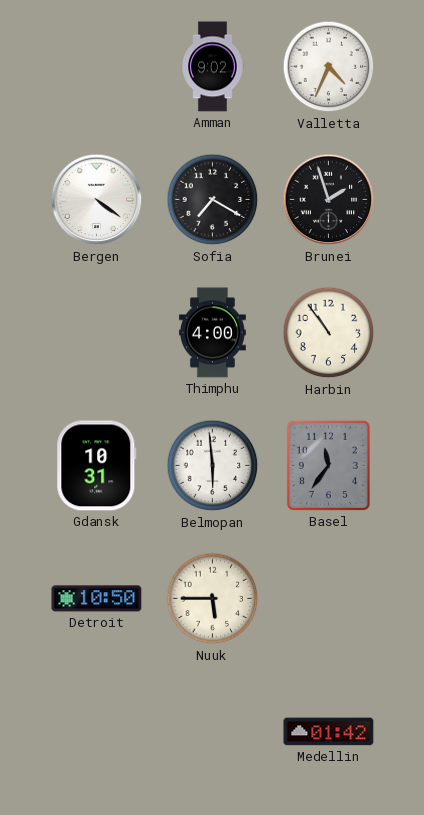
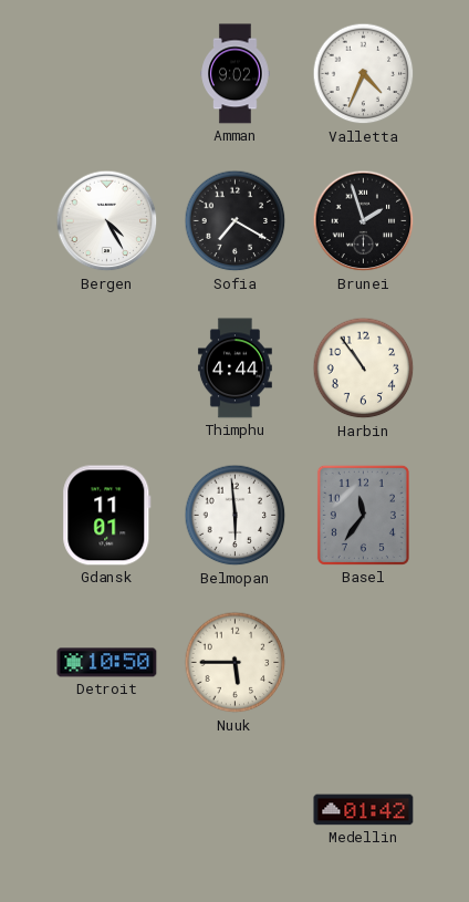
Bergen: 4:21 -> 4:25
Thimphu: 4:00 -> 4:44
Gdansk: 10:31 -> 11:01
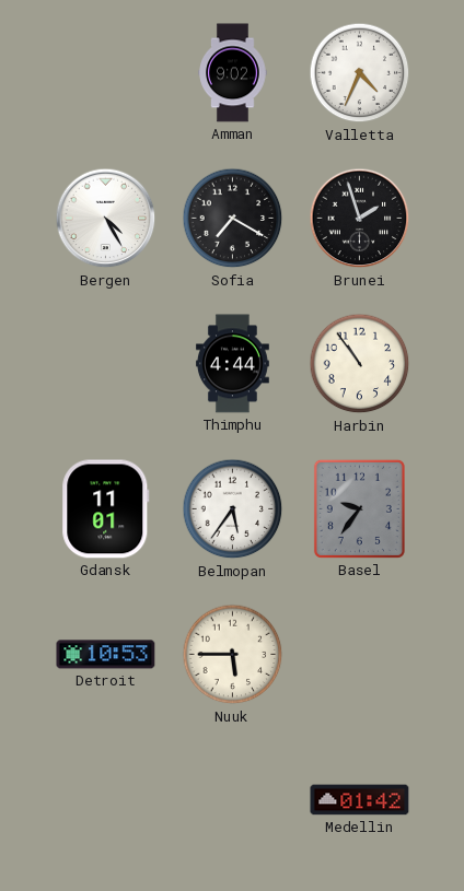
Belmopan: 5:59 -> 5:36
Basel: 11:36 -> 9:36
Detroit: 10:50 -> 10:53
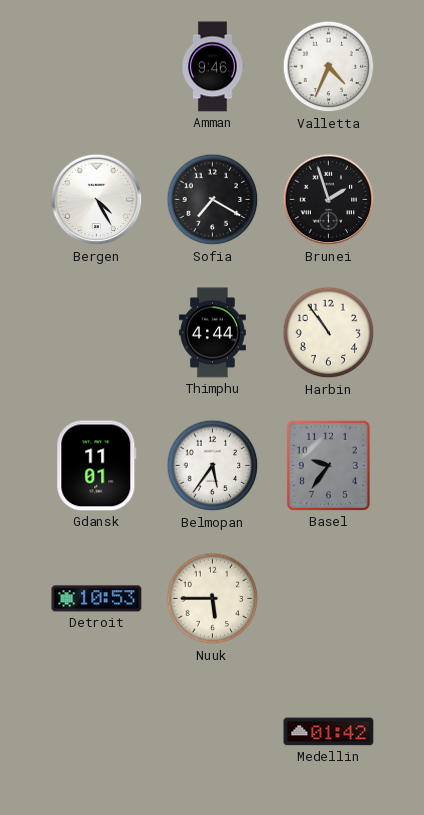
Amman: 9:02 -> 9:46
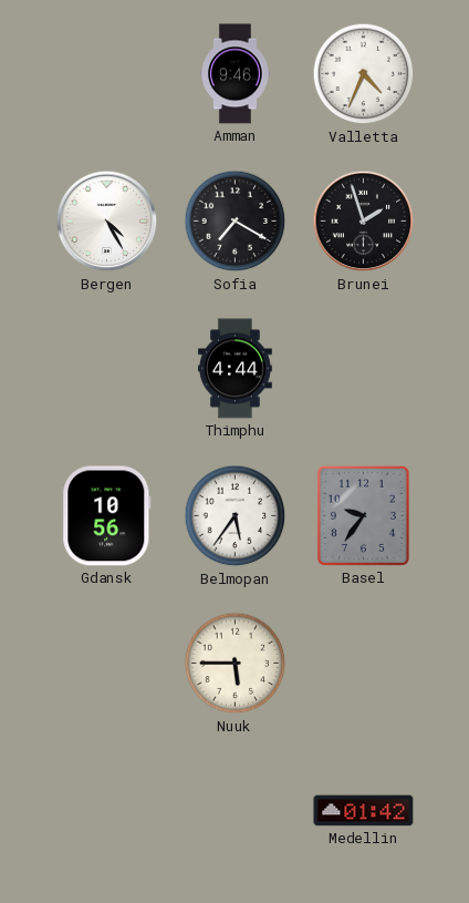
Harbin: 10:54 -> none
Gdansk: 11:01 -> 10:56
Detroit: 10:53 -> none
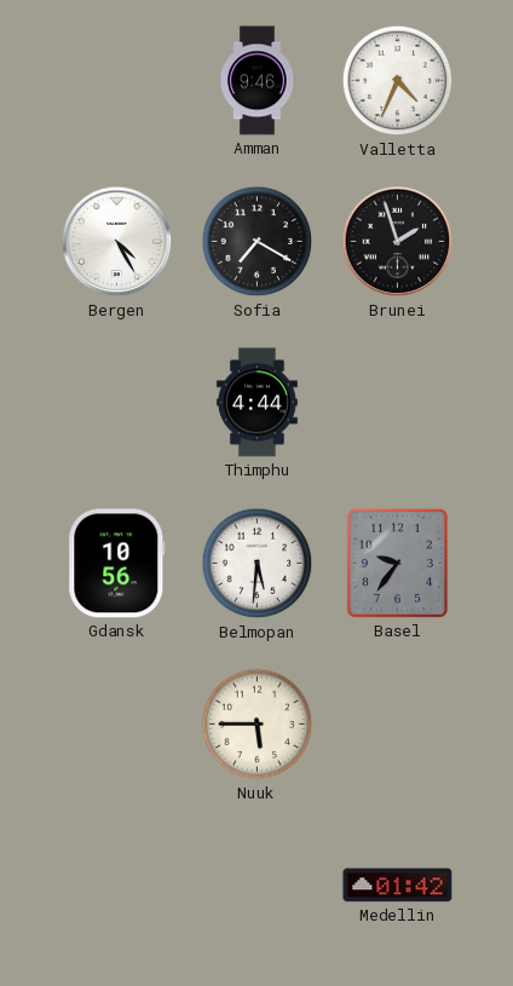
Belmopan: 5:36 -> 5:31
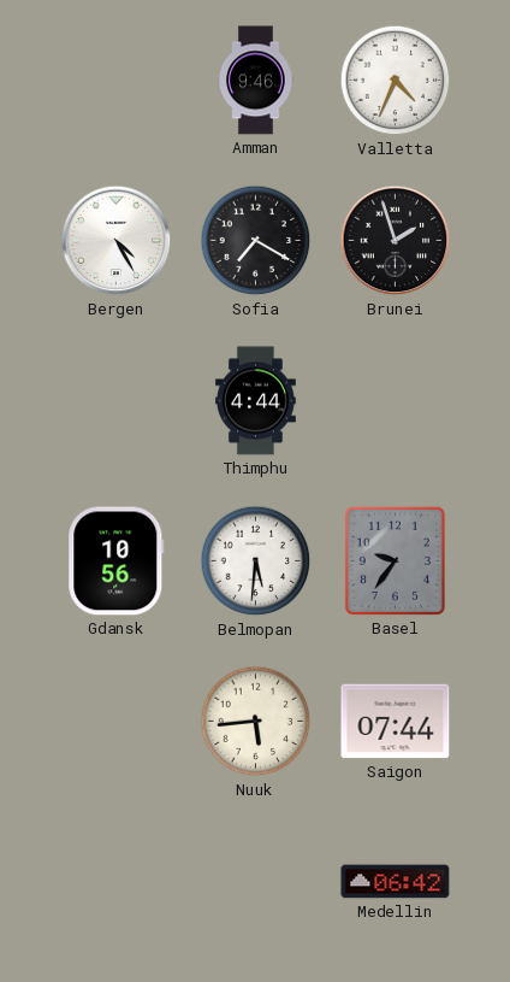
Nuuk: 5:45 -> 5:44
Saigon: none -> 07:44
Medellin: 01:42 -> 06:42
